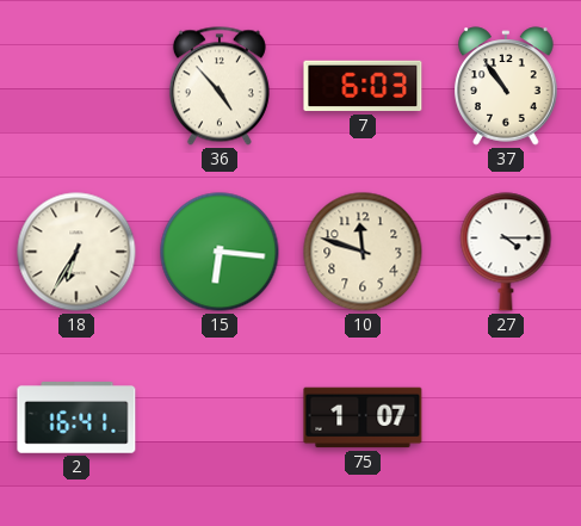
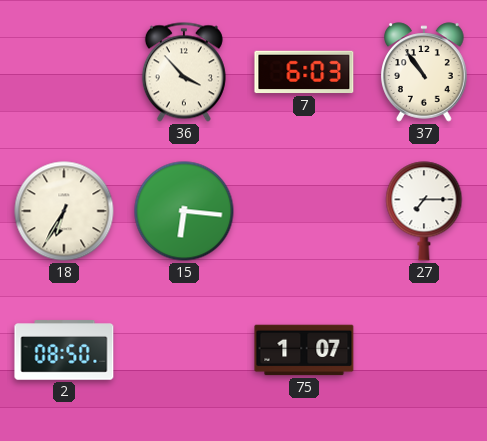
36: 4:53 -> 3:53
10: 11:48 -> none
27: 4:15 -> 7:15
2: 16:41 -> 08:50
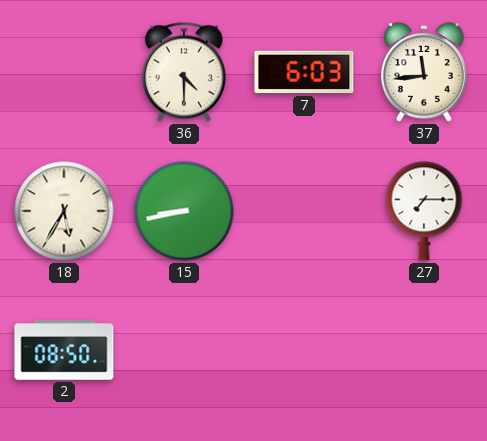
36: 3:53 -> 4:30
37: 10:54 -> 11:44
18: 6:35 -> 5:35
15: 6:16 -> 8:43
75: 1:07 -> none
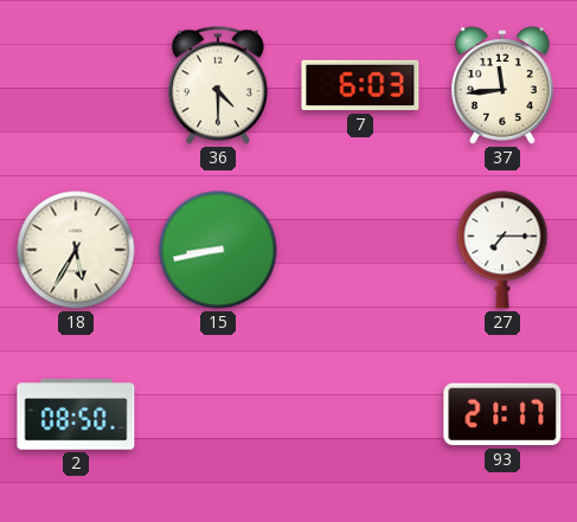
93: none -> 21:17
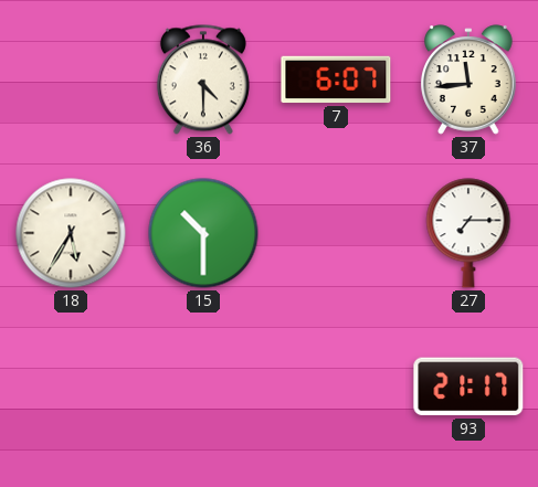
7: 6:03 -> 6:07
15: 8:43 -> 10:30
2: 08:50 -> none
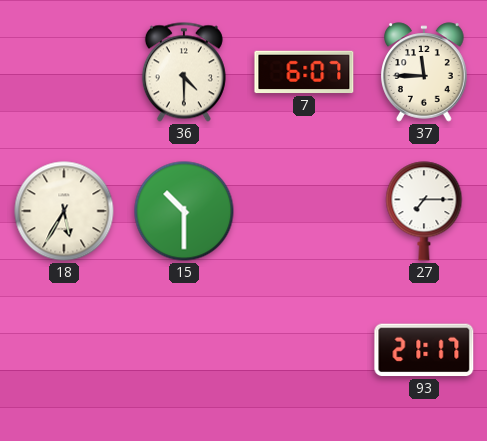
37: 11:44 -> 11:45
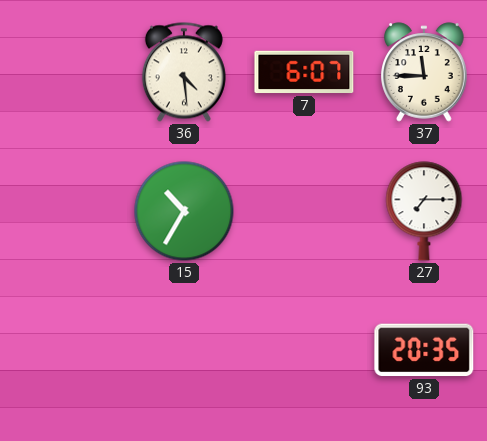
36: 4:30 -> 4:29
18: 5:35 -> none
15: 10:30 -> 10:35
93: 21:17 -> 20:35
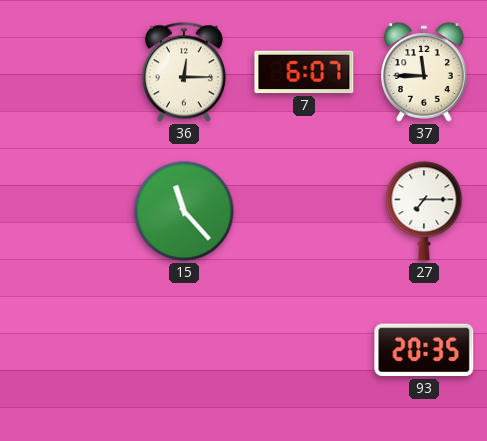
36: 4:29 -> 12:15
15: 10:35 -> 11:23
